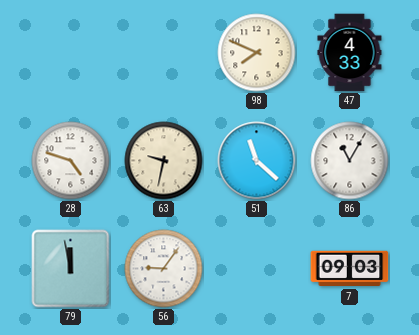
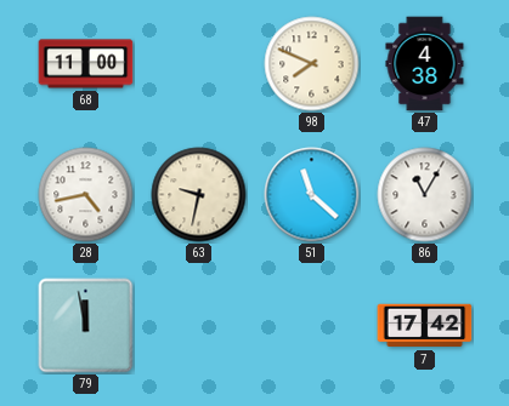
68: none -> 11:00
47: 4:33 -> 4:38
28: 4:48 -> 4:43
56: 9:06 -> none
7: 09:03 -> 17:42
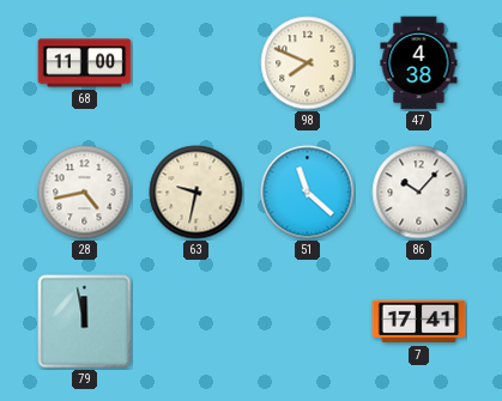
86: 11:05 -> 10:07
7: 17:42 -> 17:41
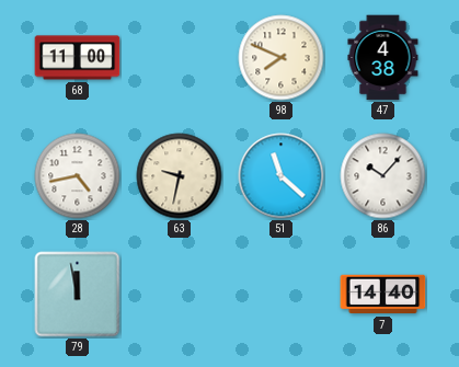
7: 17:41 -> 14:40
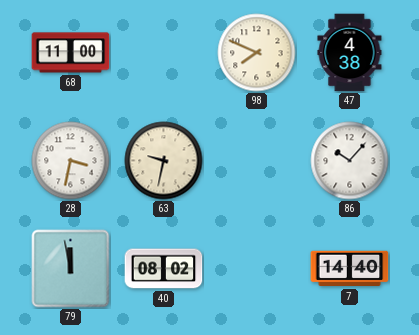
28: 4:43 -> 3:32
51: 11:22 -> none
40: none -> 08:02
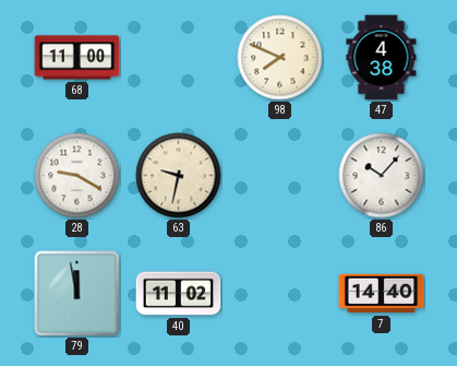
28: 3:32 -> 9:20
40: 08:02 -> 11:02
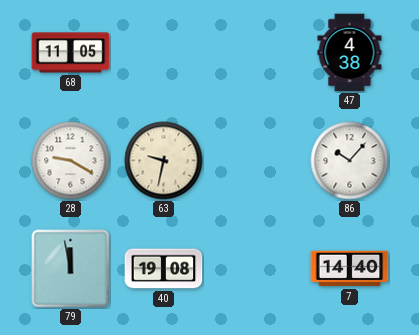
68: 11:00 -> 11:05
98: 7:49 -> none
40: 11:02 -> 19:08
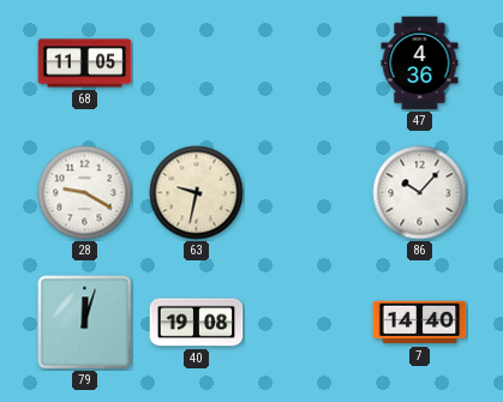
47: 4:38 -> 4:36
79: 11:58 -> 12:03
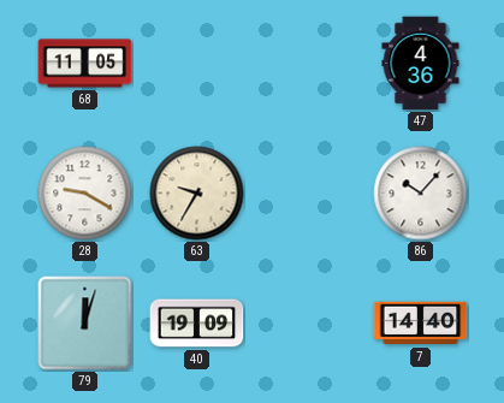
63: 9:32 -> 9:35
40: 19:08 -> 19:09
